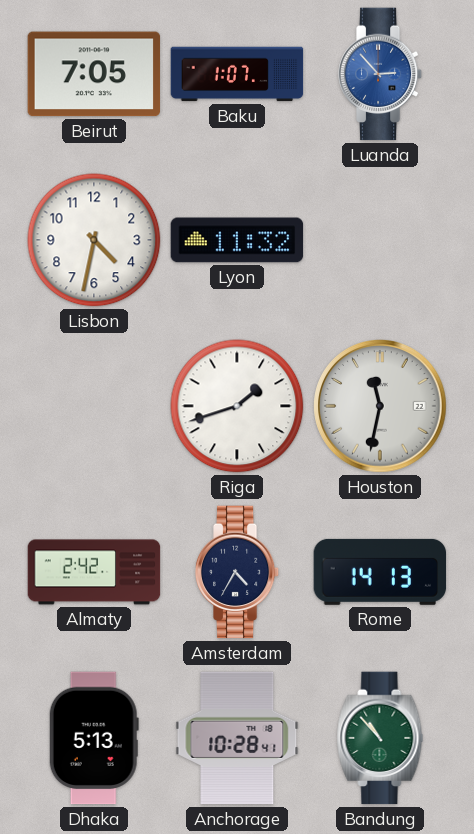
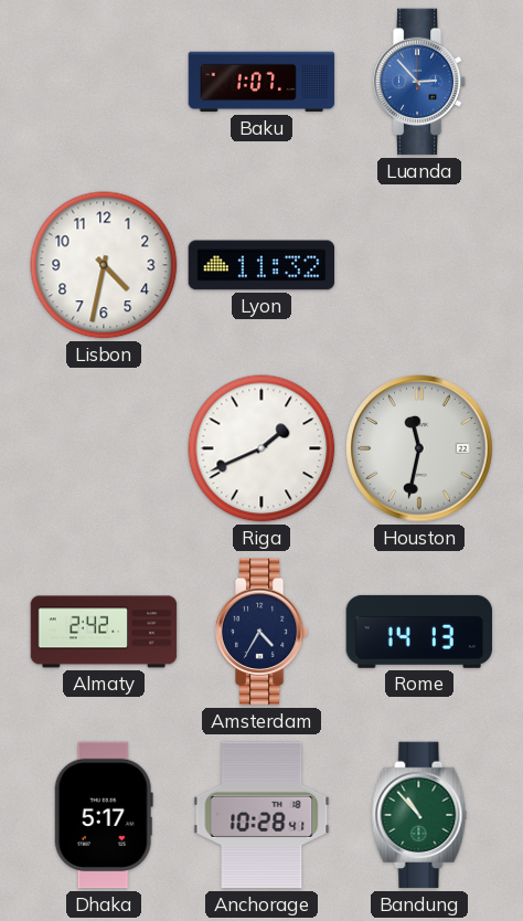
Beirut: 7:05 -> none
Riga: 1:42 -> 1:41
Dhaka: 5:13 -> 5:17
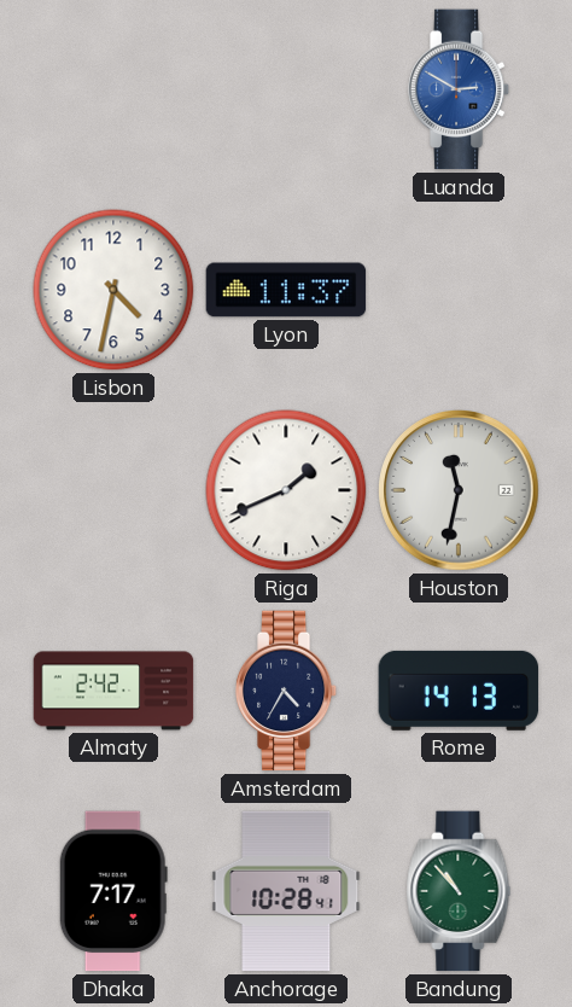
Baku: 1:07 -> none
Luanda: 2:53 -> 2:50
Lyon: 11:32 -> 11:37
Dhaka: 5:17 -> 7:17
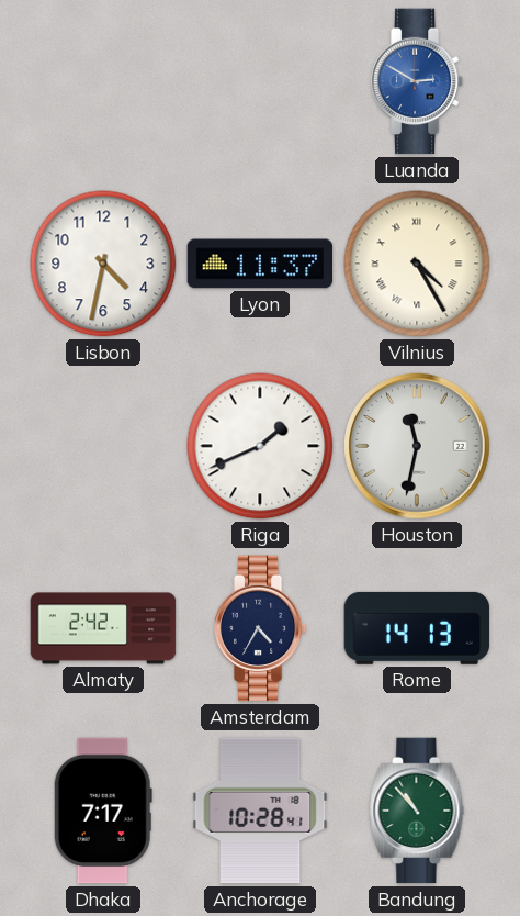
Vilnius: none -> 4:25
